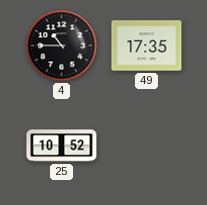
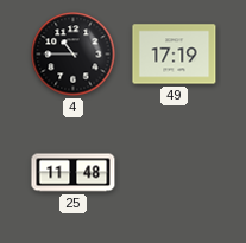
49: 17:35 -> 17:19
25: 10:52 -> 11:48
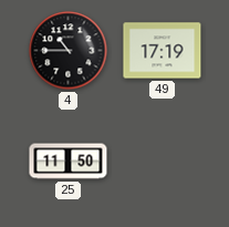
25: 11:48 -> 11:50
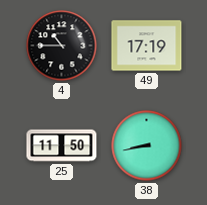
38: none -> 8:43
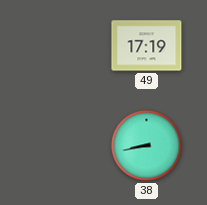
4: 10:45 -> none
25: 11:50 -> none
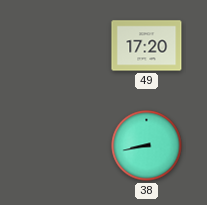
49: 17:19 -> 17:20
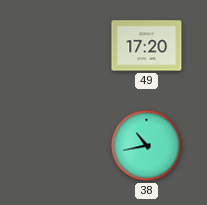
38: 8:43 -> 10:43
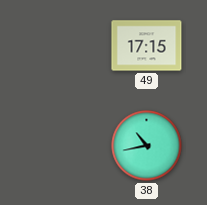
49: 17:20 -> 17:15
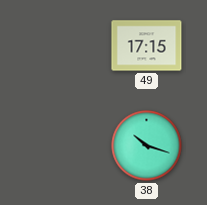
38: 10:43 -> 10:18
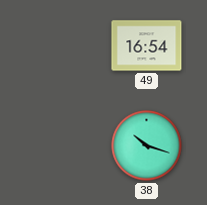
49: 17:15 -> 16:54
